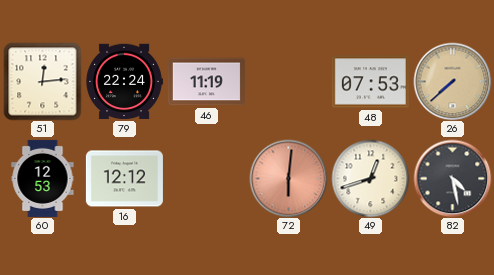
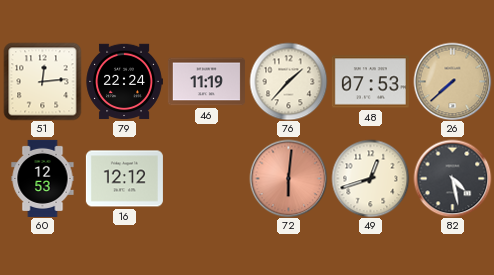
76: none -> 1:37
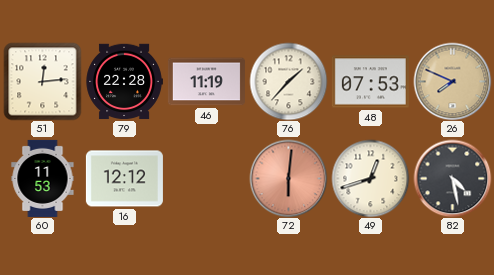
79: 22:24 -> 22:28
26: 7:38 -> 7:49
60: 12:53 -> 11:53
